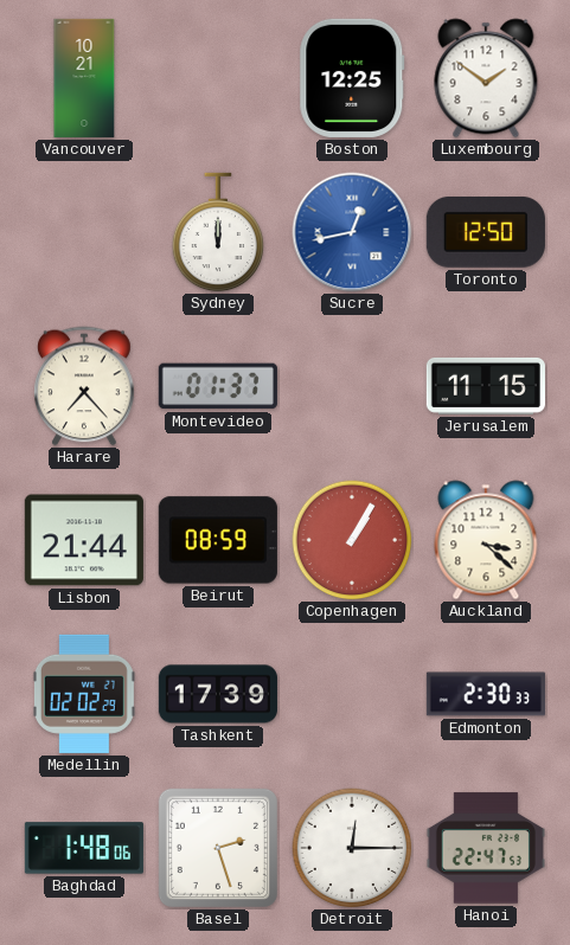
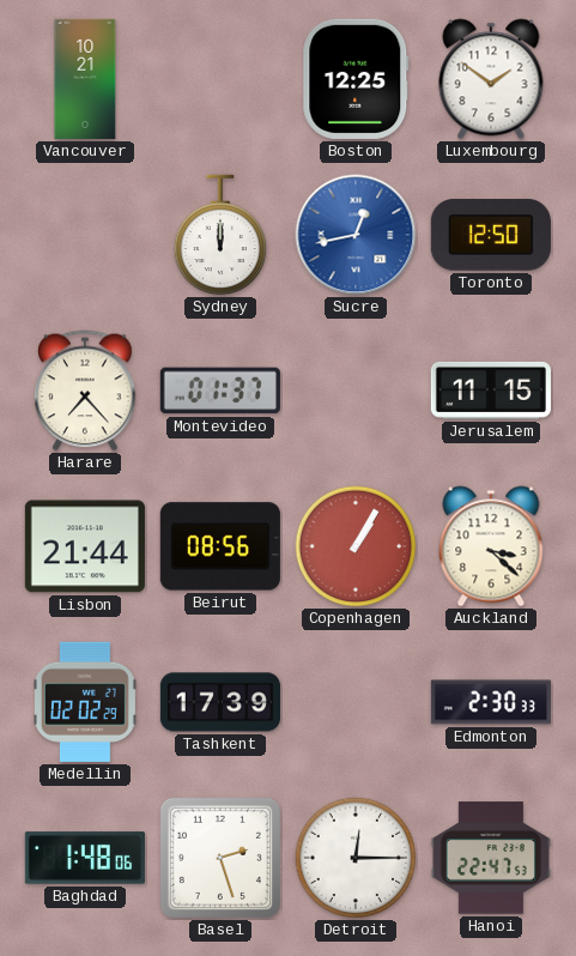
Beirut: 08:59 -> 08:56
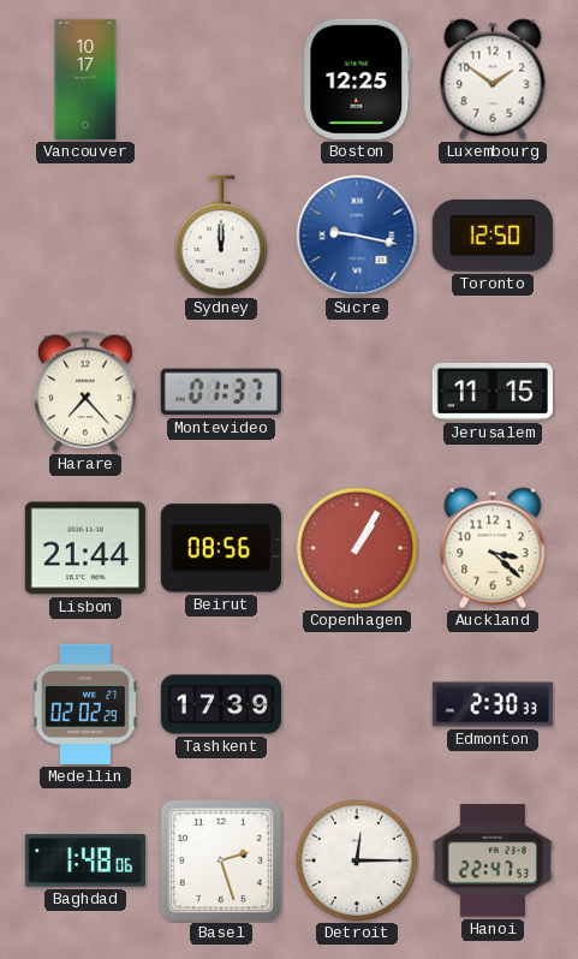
Vancouver: 10:21 -> 10:17
Sucre: 12:43 -> 9:17
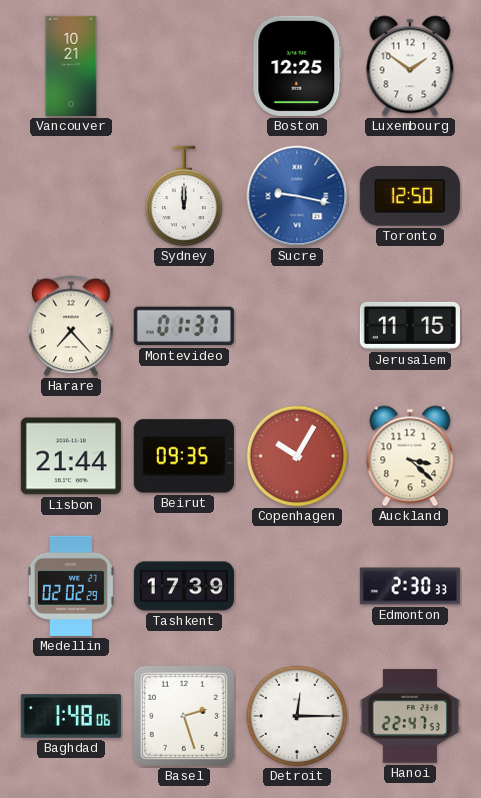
Vancouver: 10:17 -> 10:21
Beirut: 08:56 -> 09:35
Copenhagen: 1:05 -> 10:05
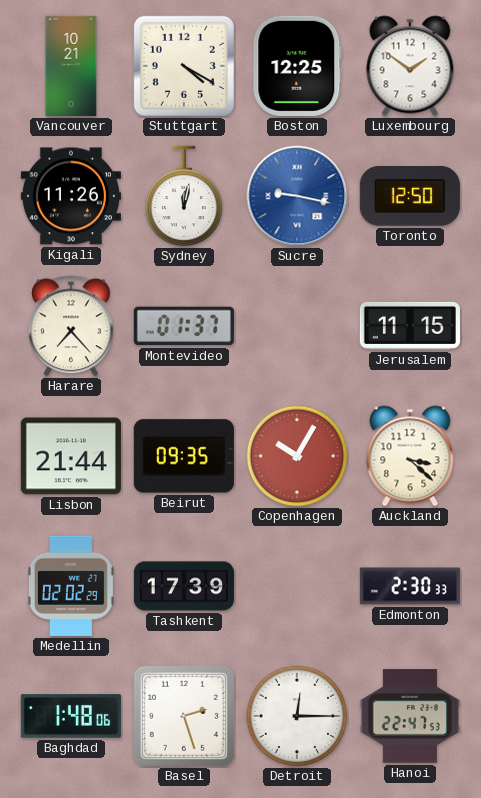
Stuttgart: none -> 4:20
Kigali: none -> 11:26
Sydney: 12:00 -> 12:02
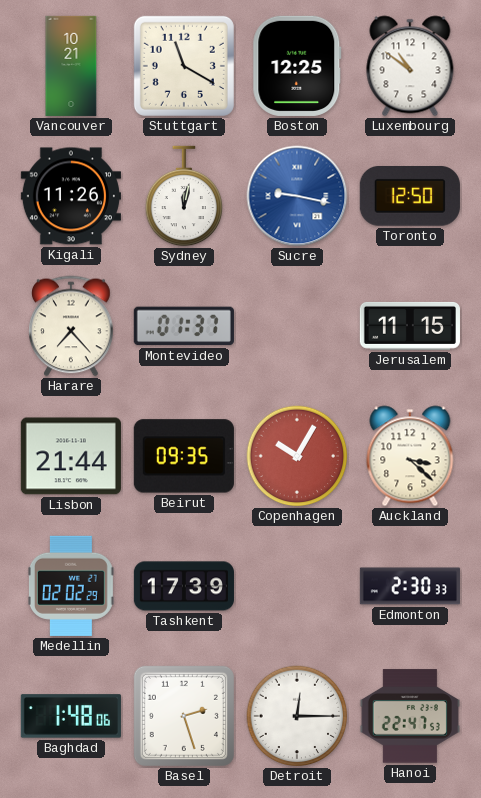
Stuttgart: 4:20 -> 11:20
Luxembourg: 1:51 -> 10:51
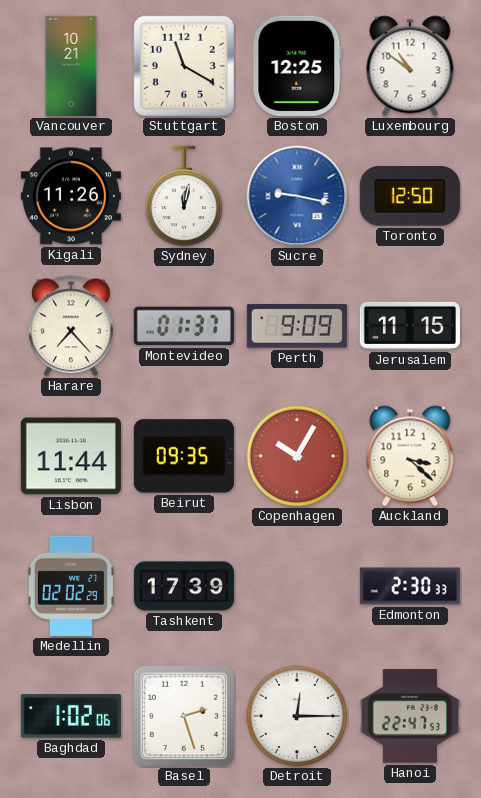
Perth: none -> 9:09
Lisbon: 21:44 -> 11:44
Baghdad: 1:48 -> 1:02
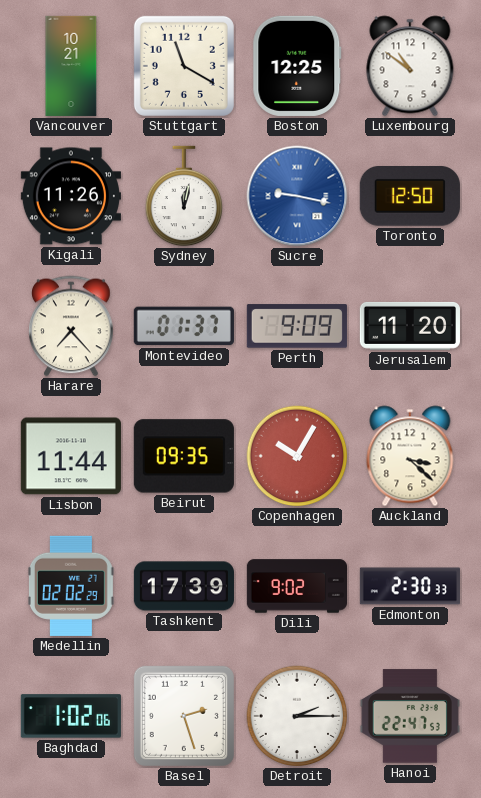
Jerusalem: 11:15 -> 11:20
Dili: none -> 9:02
Detroit: 12:15 -> 2:15
